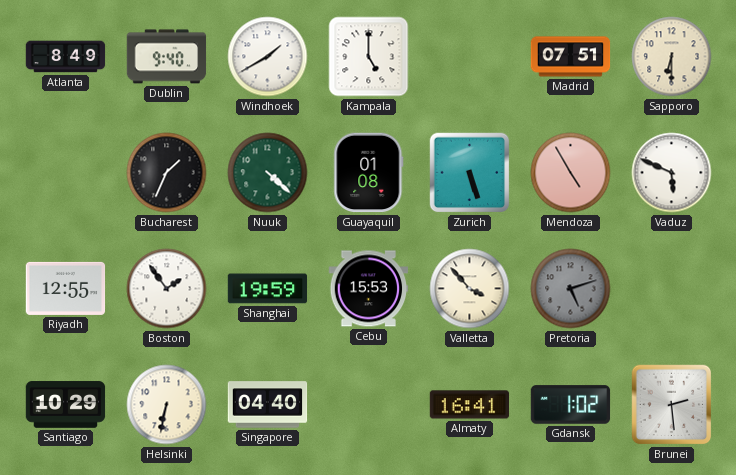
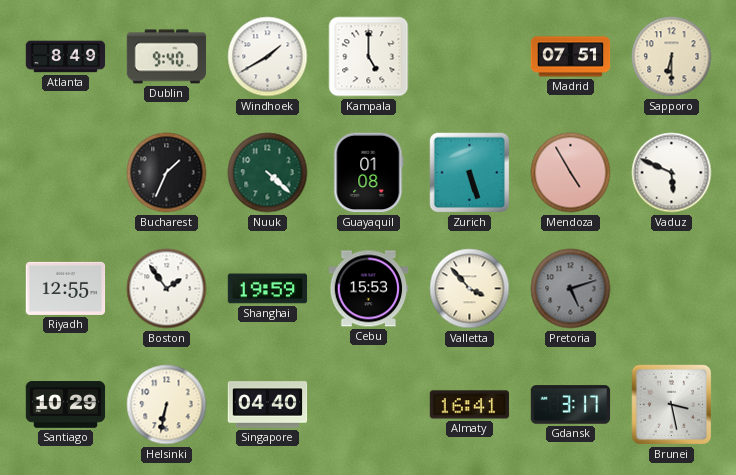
Gdansk: 1:02 -> 3:17
Brunei: 2:29 -> 3:28
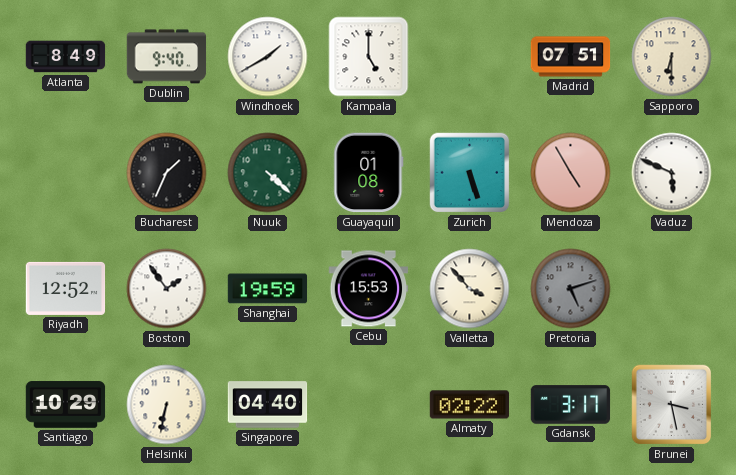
Riyadh: 12:55 -> 12:52
Almaty: 16:41 -> 02:22
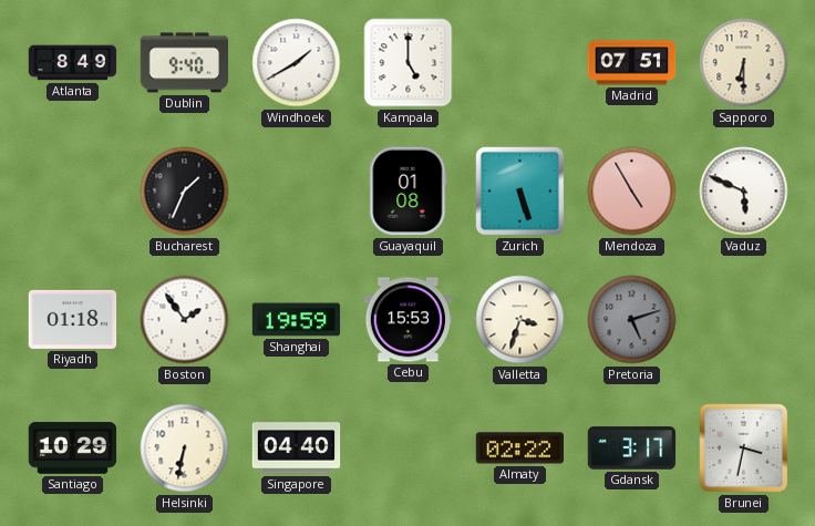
Nuuk: 4:22 -> none
Riyadh: 12:52 -> 01:18
Valletta: 3:53 -> 3:33
Brunei: 3:28 -> 3:32
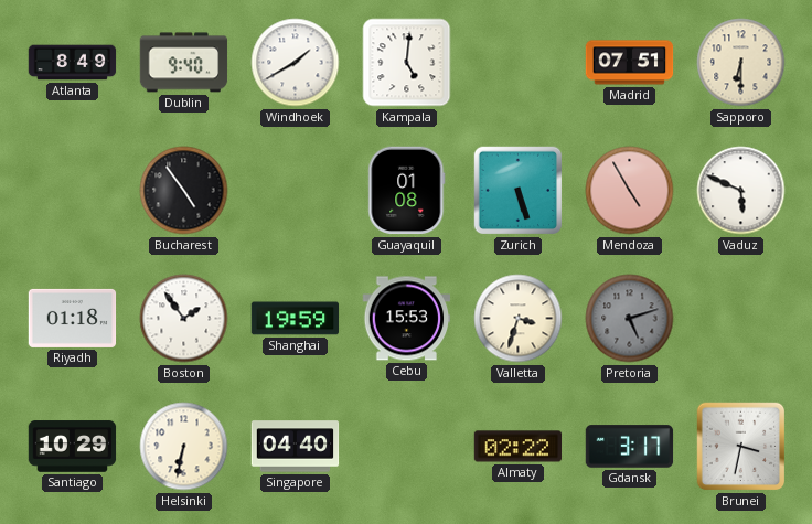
Kampala: 5:00 -> 5:01
Bucharest: 1:34 -> 4:54
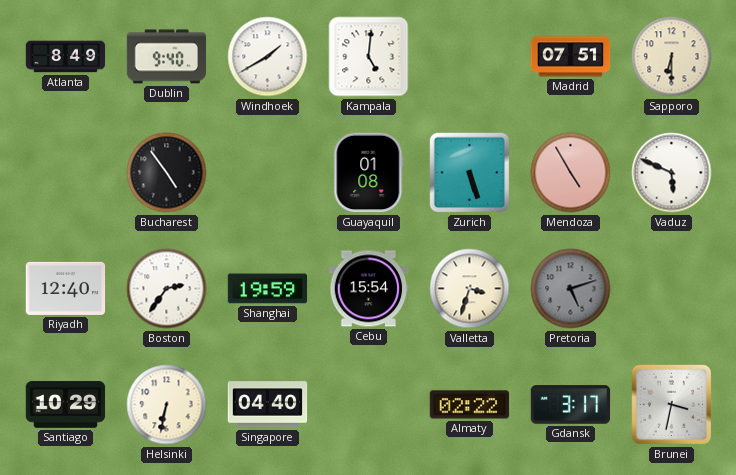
Riyadh: 01:18 -> 12:40
Boston: 1:54 -> 2:36
Cebu: 15:53 -> 15:54
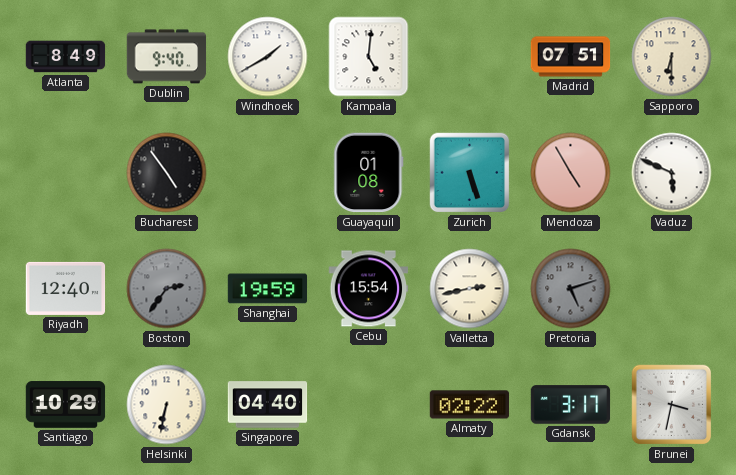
Boston dial: white -> grey
Valletta: 3:33 -> 2:43
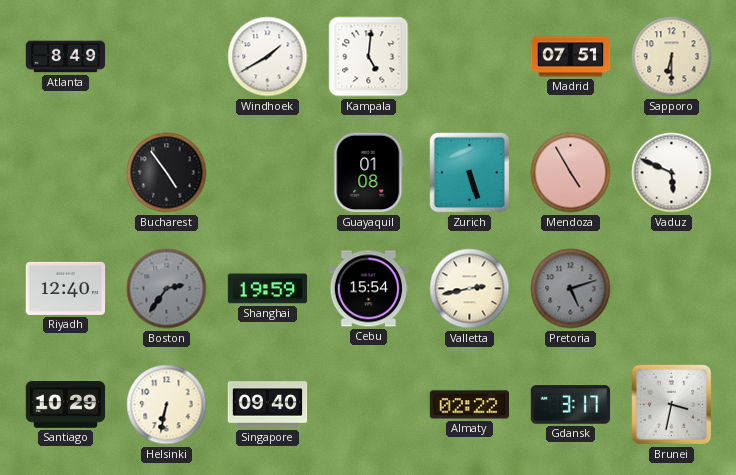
Dublin: 9:40 -> none
Singapore: 04:40 -> 09:40
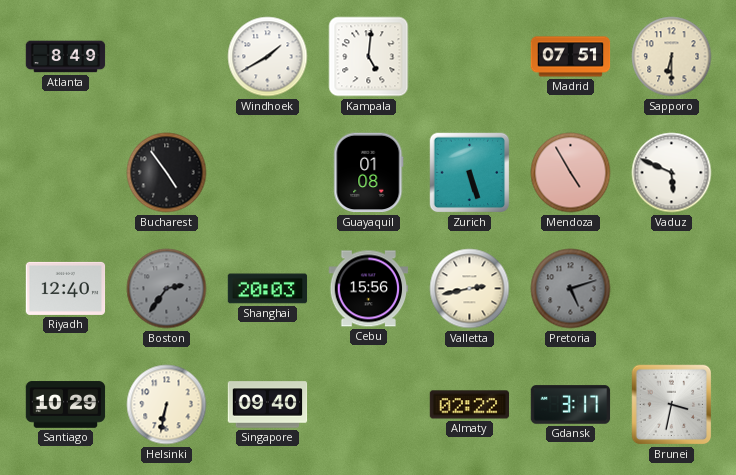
Shanghai: 19:59 -> 20:03
Cebu: 15:54 -> 15:56
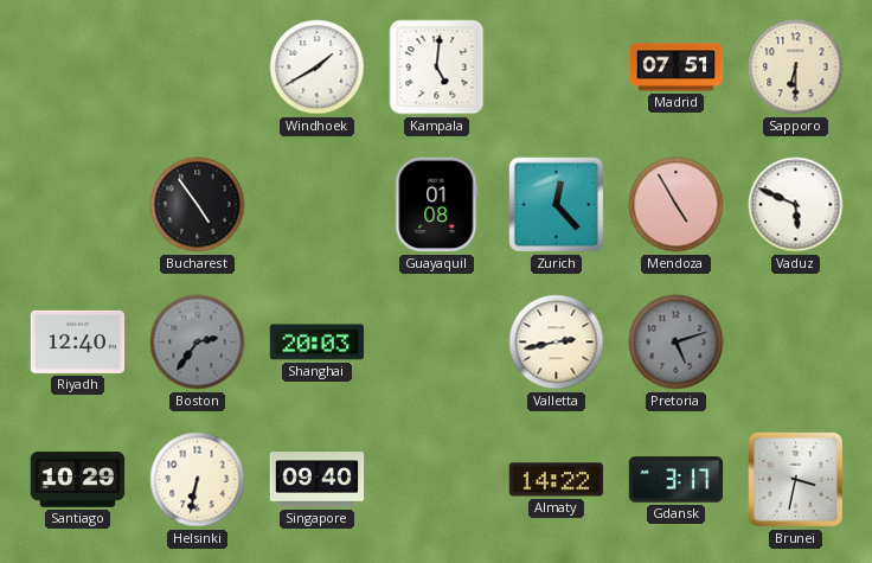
Atlanta: 8:49 -> none
Zurich: 5:27 -> 12:23
Cebu: 15:56 -> none
Almaty: 02:22 -> 14:22
